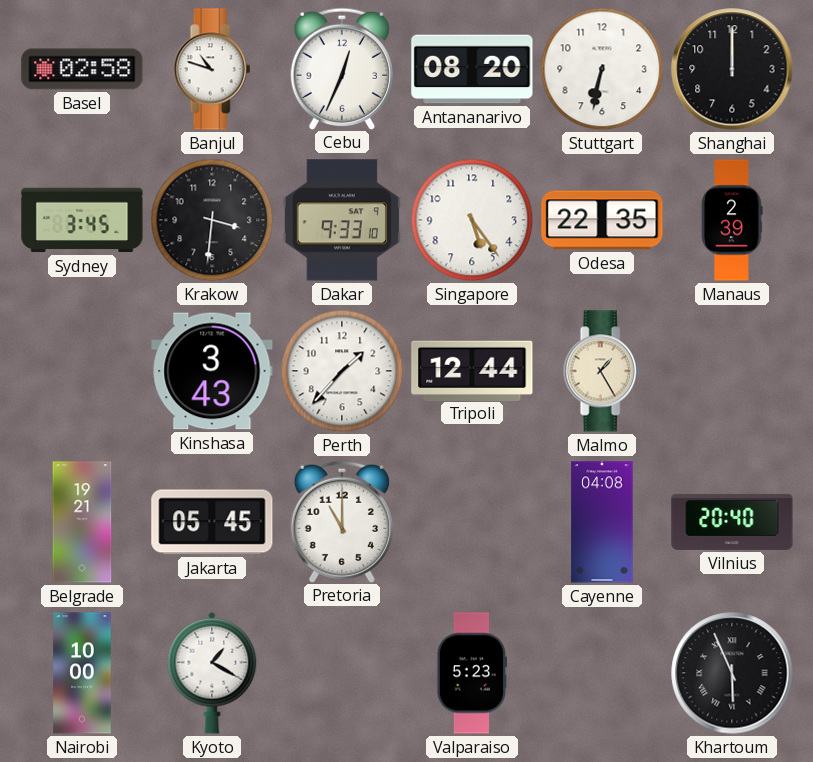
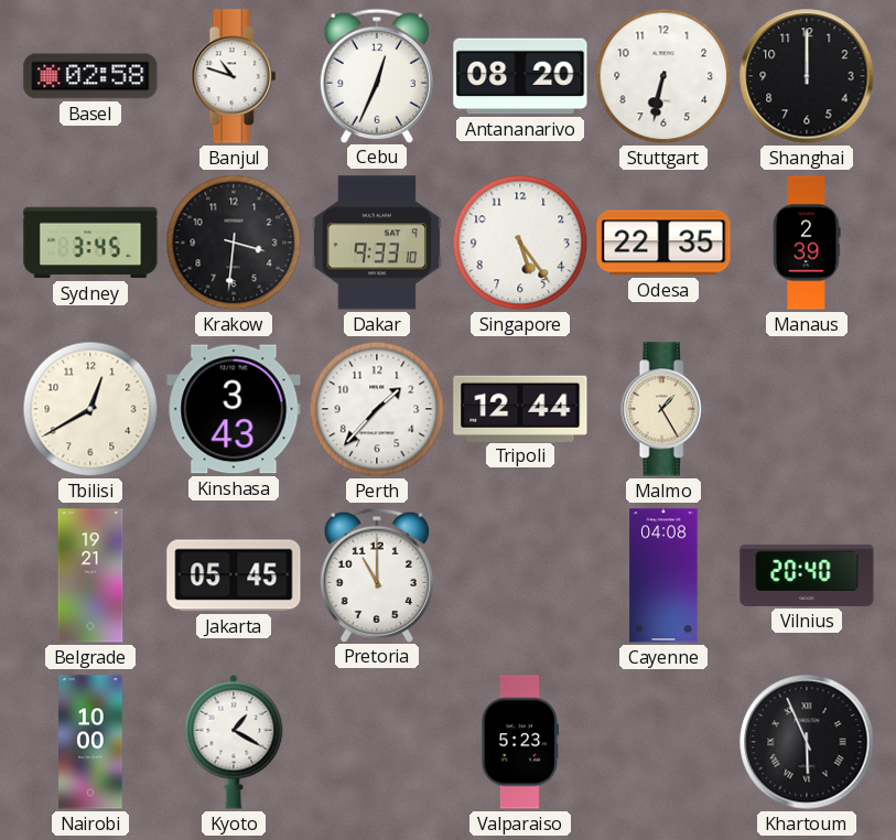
Tbilisi: none -> 12:40
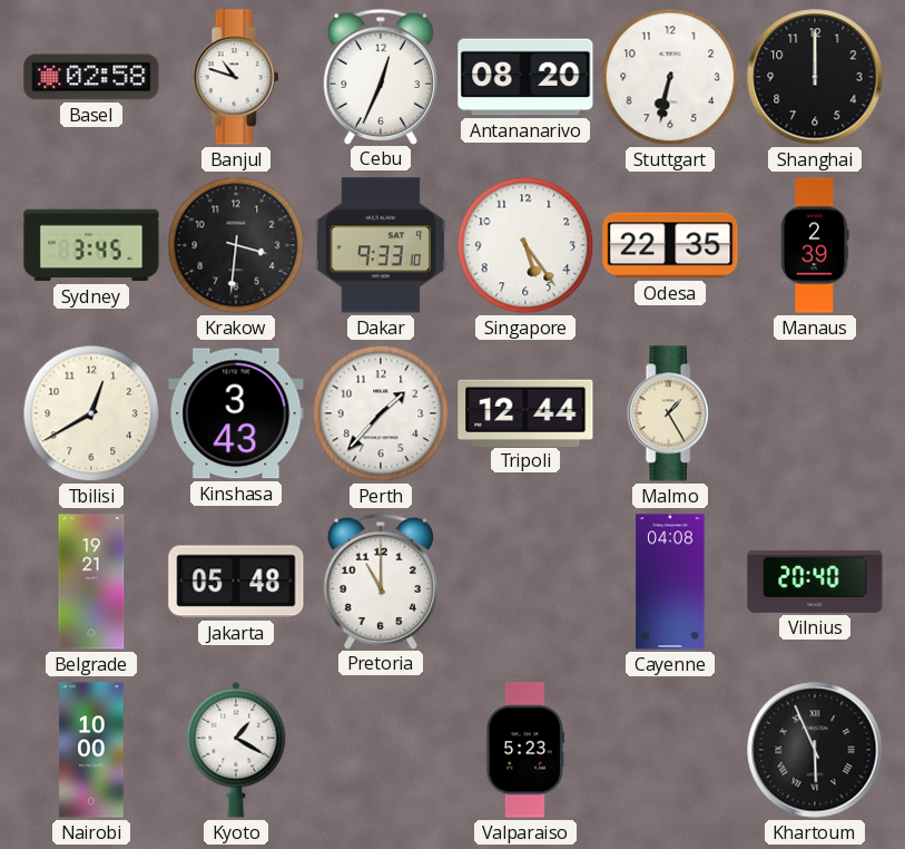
Jakarta: 05:45 -> 05:48
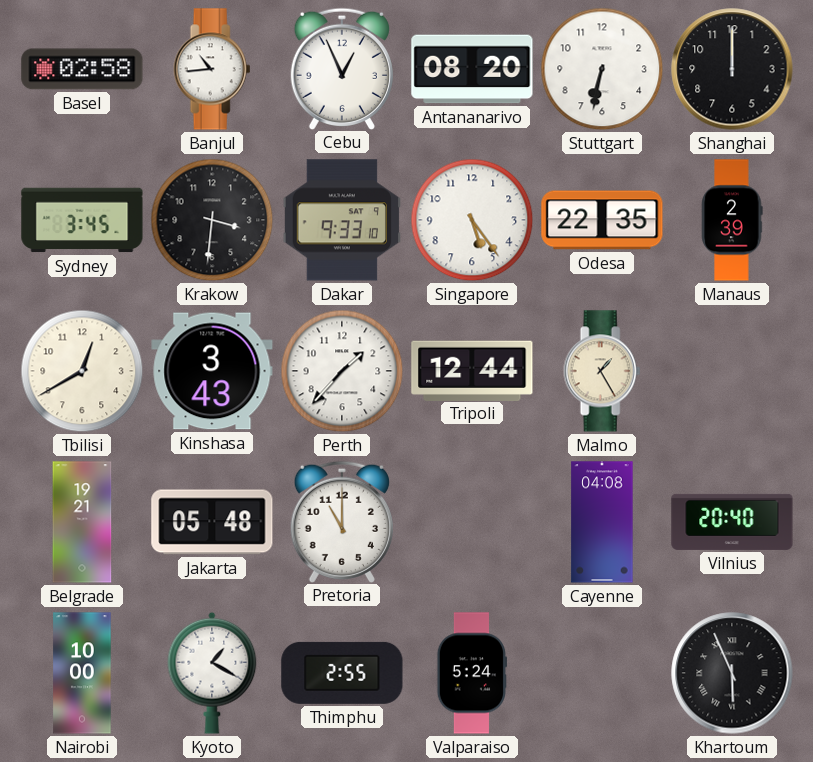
Banjul: 10:48 -> 10:44
Cebu: 12:34 -> 12:56
Thimphu: none -> 2:55
Valparaiso: 5:23 -> 5:24
